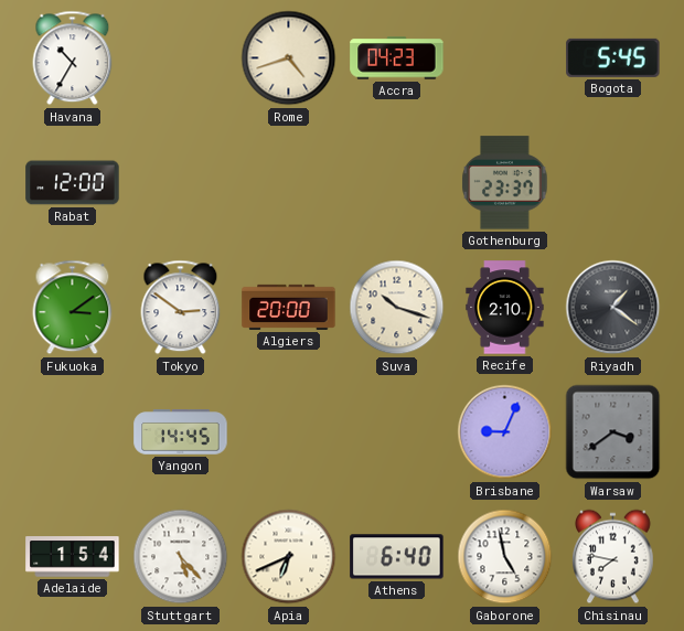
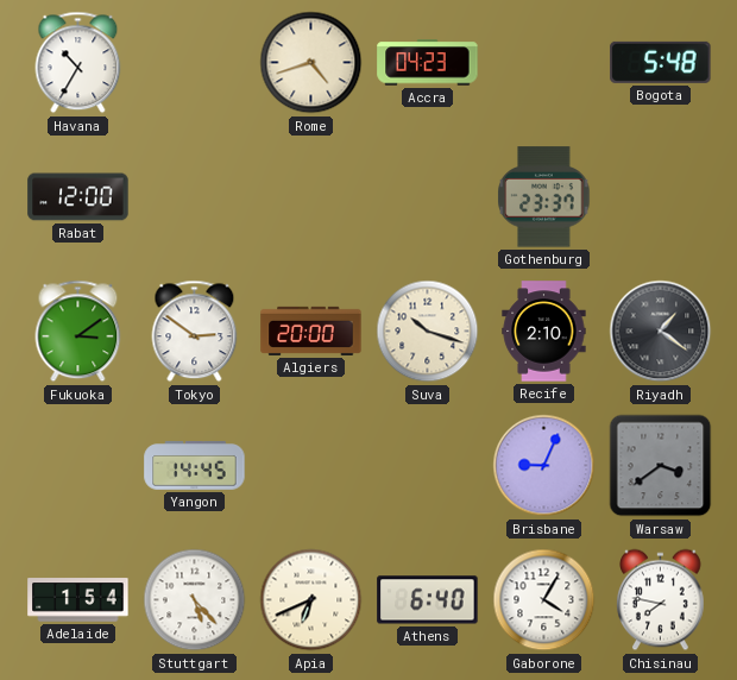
Bogota: 5:45 -> 5:48
Gaborone: 4:58 -> 4:05
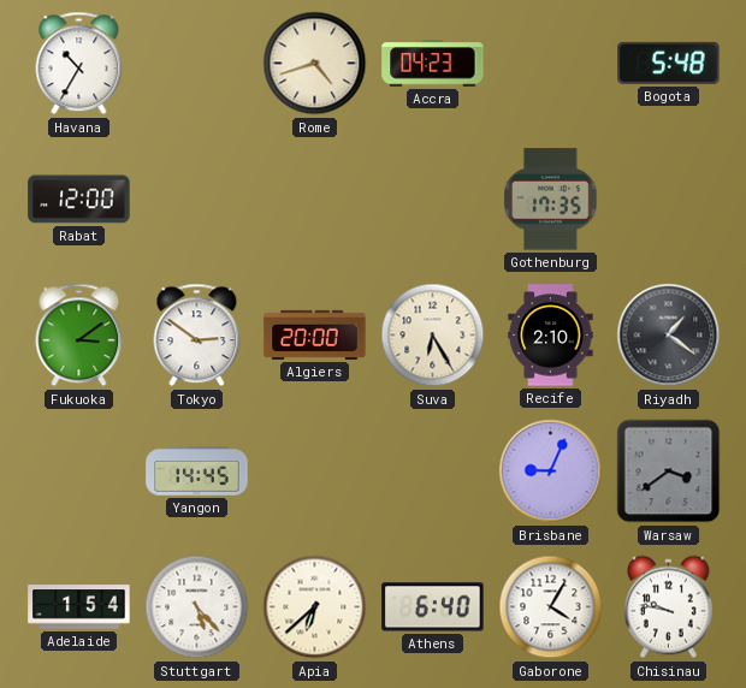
Gothenburg: 23:37 -> 17:35
Suva: 10:18 -> 6:25
Apia: 6:41 -> 6:38
Chisinau: 7:47 -> 9:47
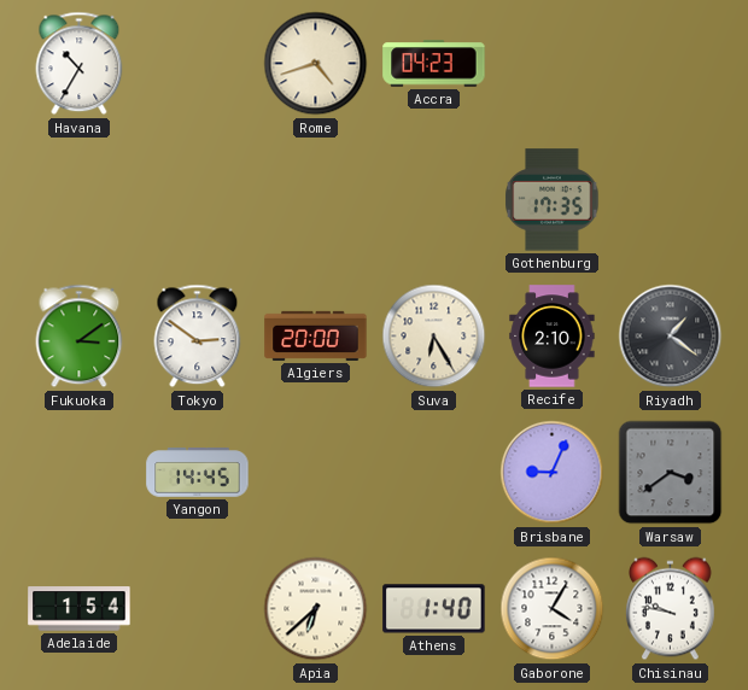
Bogota: 5:48 -> none
Rabat: 12:00 -> none
Stuttgart: 5:23 -> none
Athens: 6:40 -> 1:40
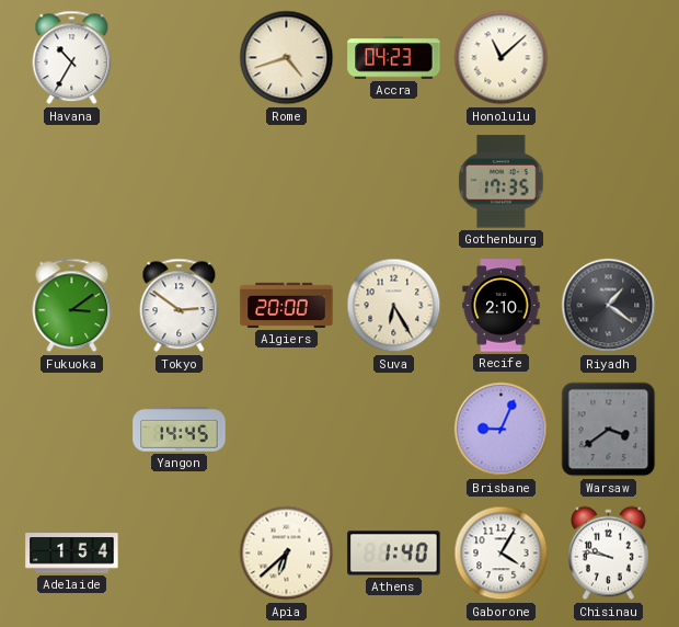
Honolulu: none -> 11:08
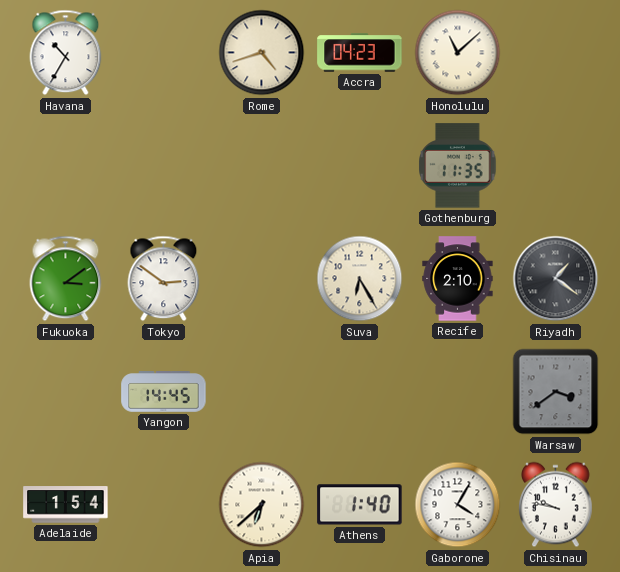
Gothenburg: 17:35 -> 11:35
Algiers: 20:00 -> none
Brisbane: 9:04 -> none
